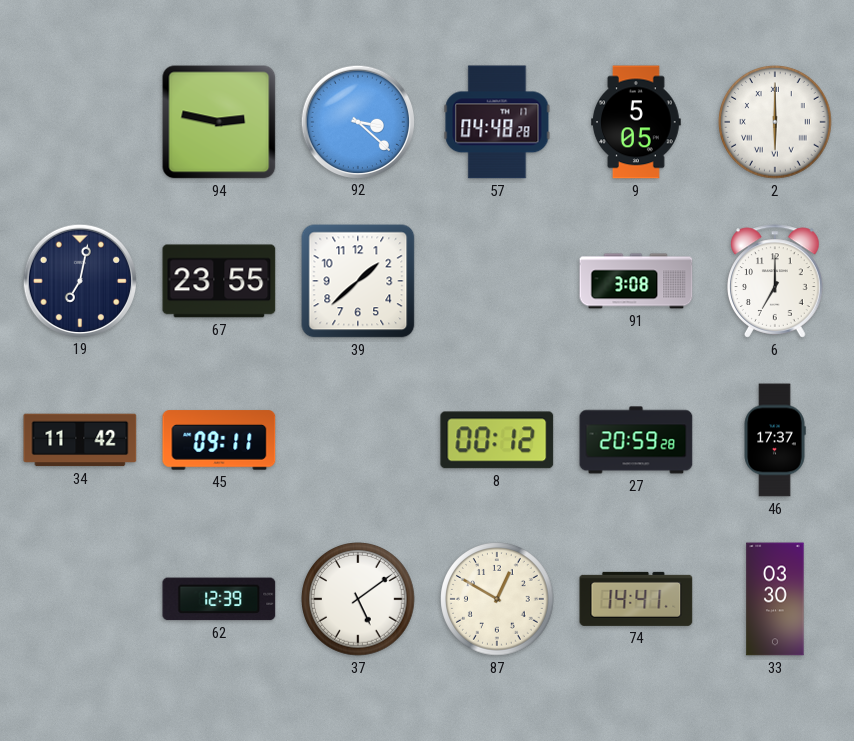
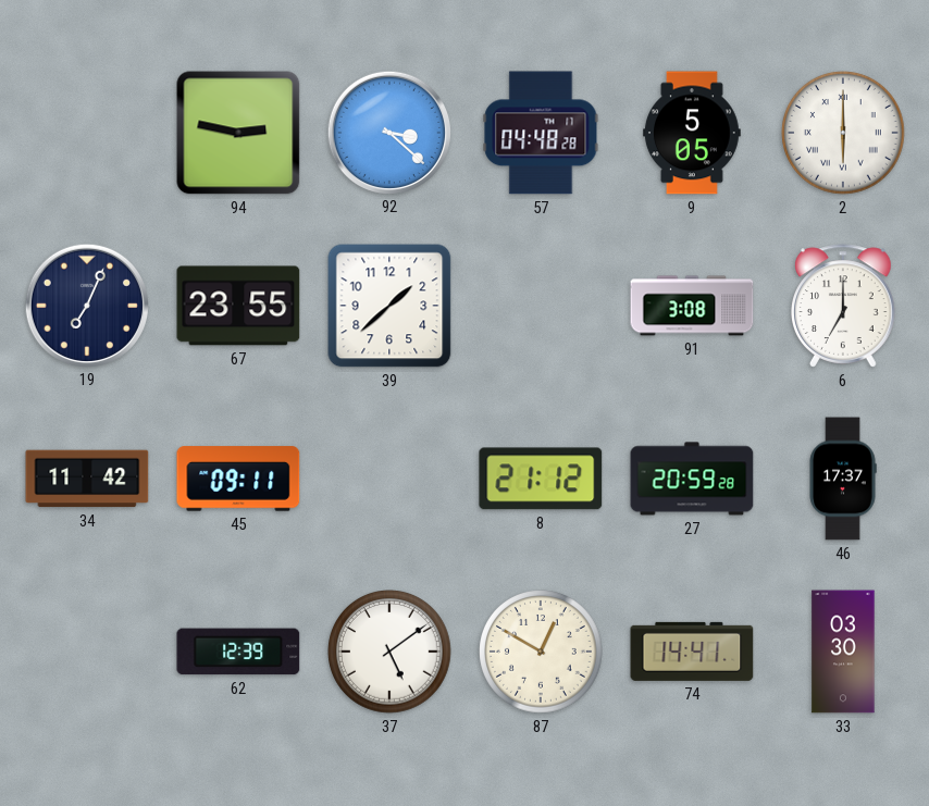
19: 7:02 -> 7:04
8: 00:12 -> 21:12
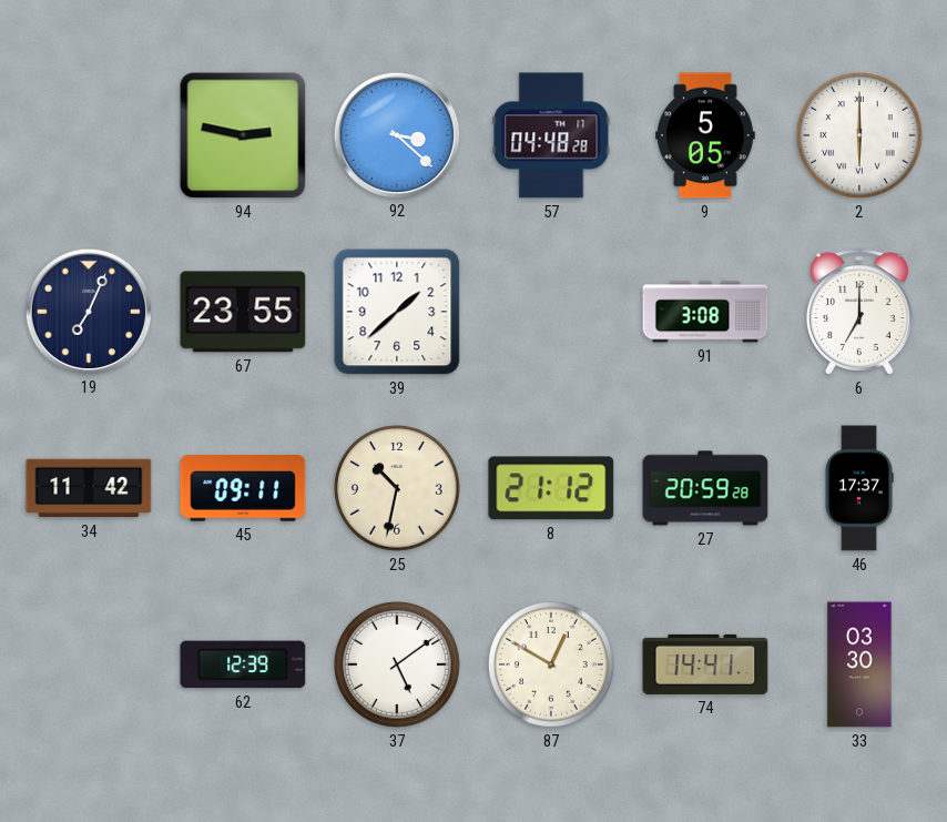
25: none -> 10:32
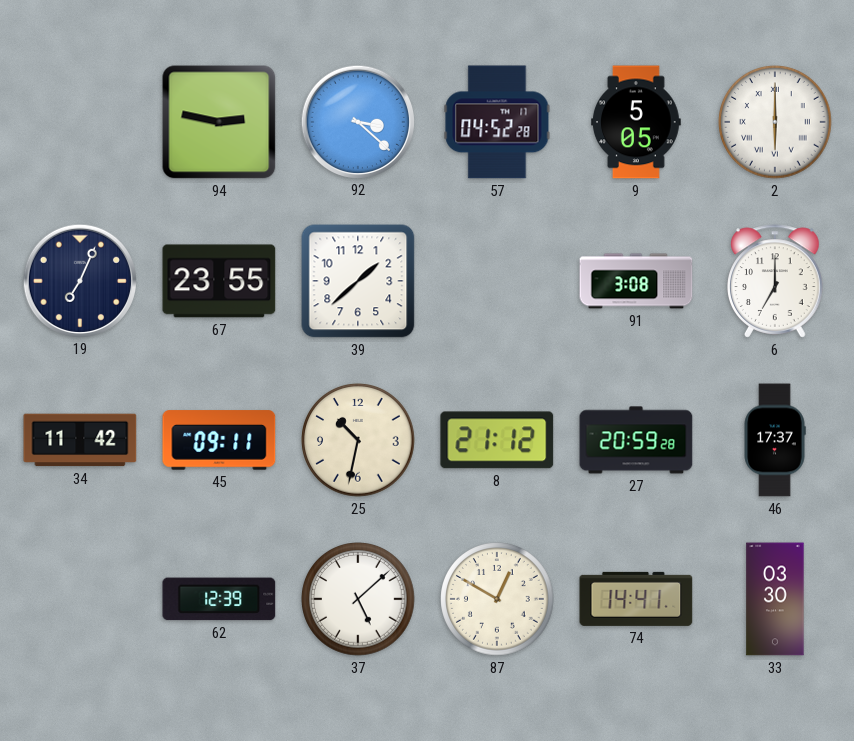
57: 04:48 -> 04:52
37: 5:09 -> 5:08
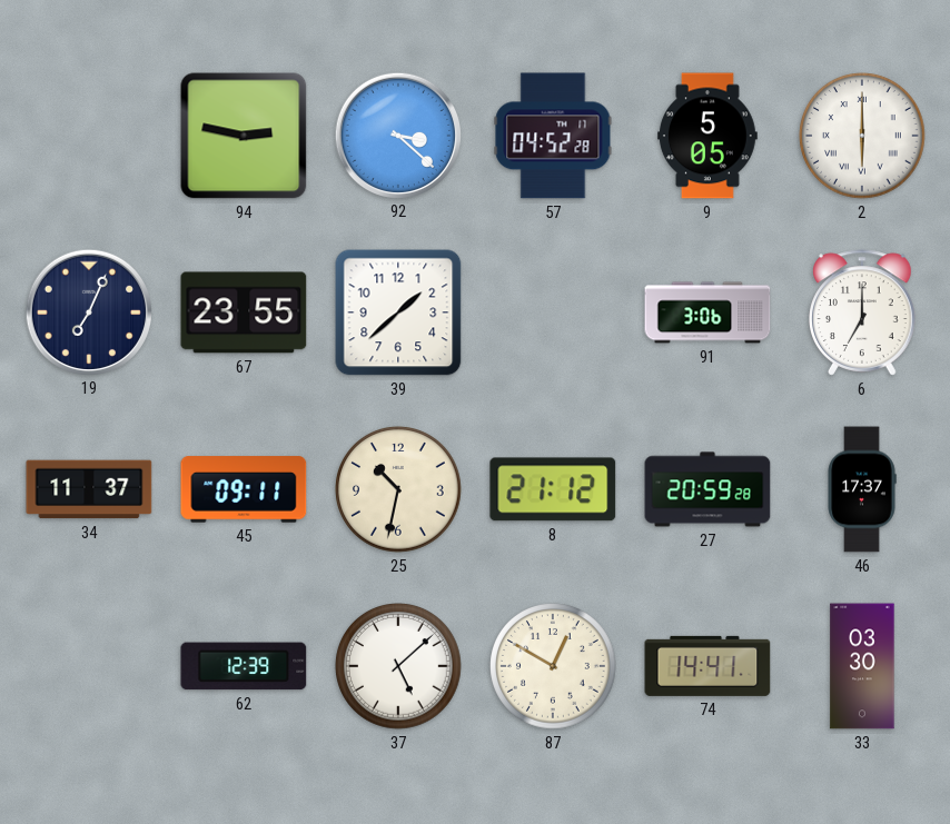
91: 3:08 -> 3:06
34: 11:42 -> 11:37
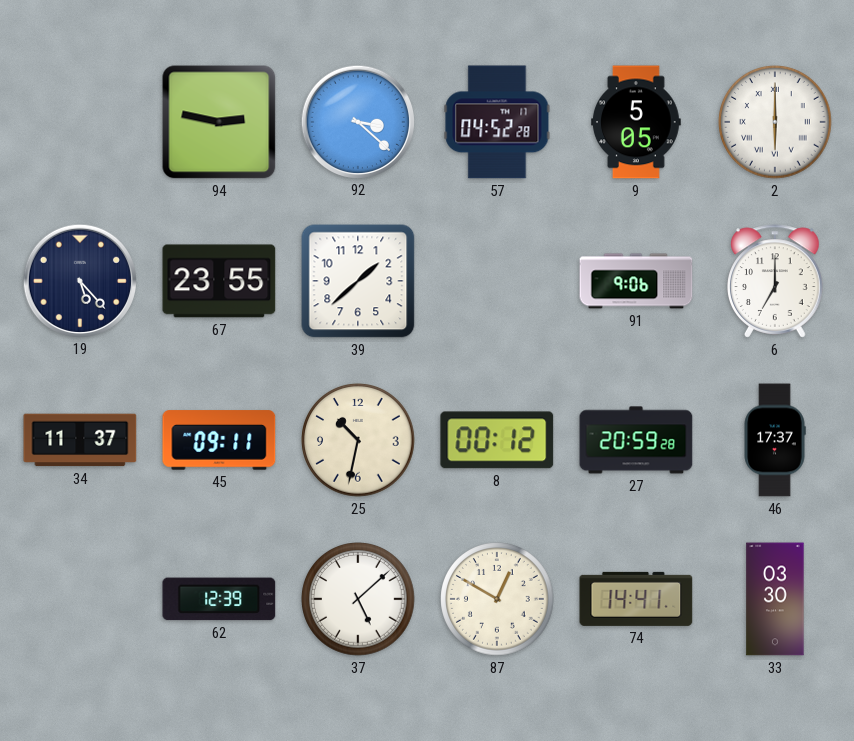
19: 7:04 -> 5:23
91: 3:06 -> 9:06
8: 21:12 -> 00:12
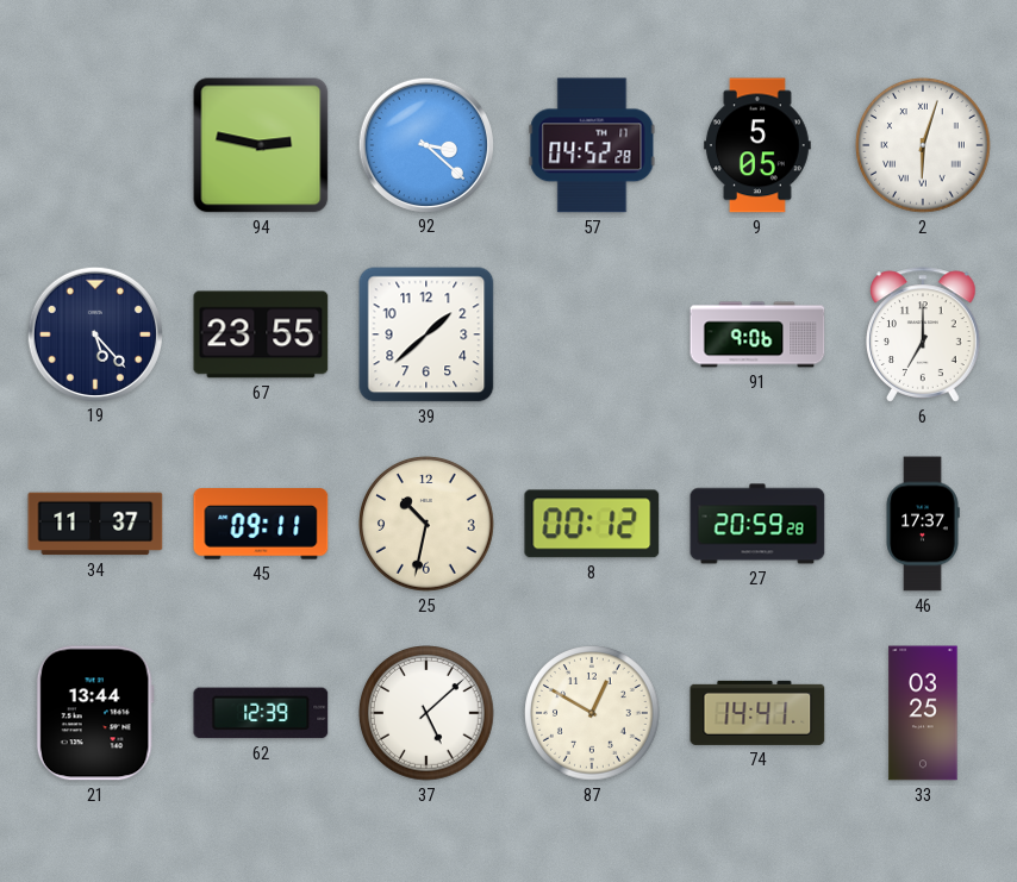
2: 6:00 -> 6:03
21: none -> 13:44
33: 03:30 -> 03:25
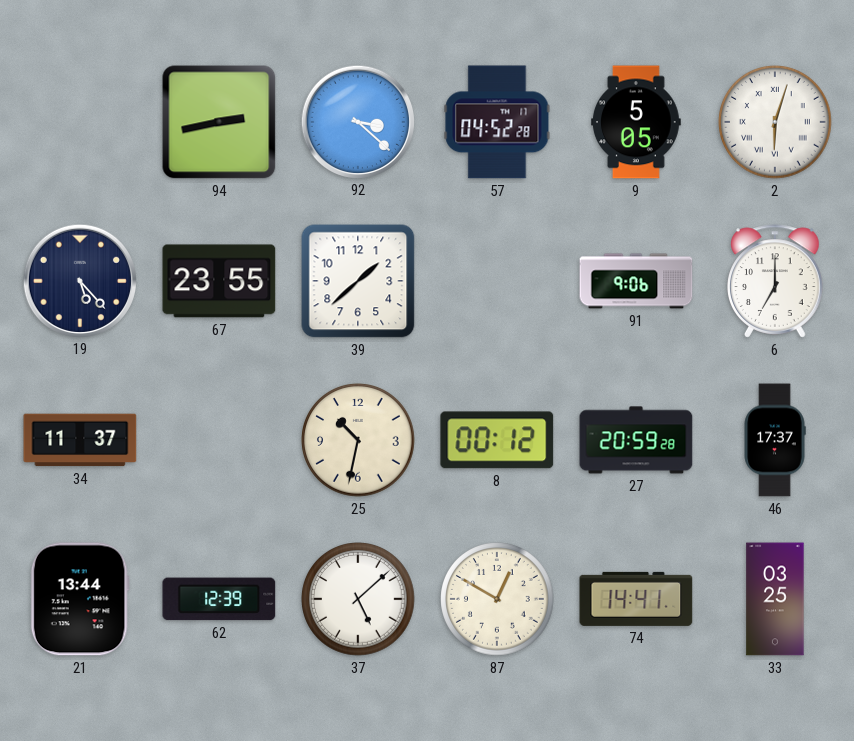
94: 2:47 -> 2:43
45: 09:11 -> none
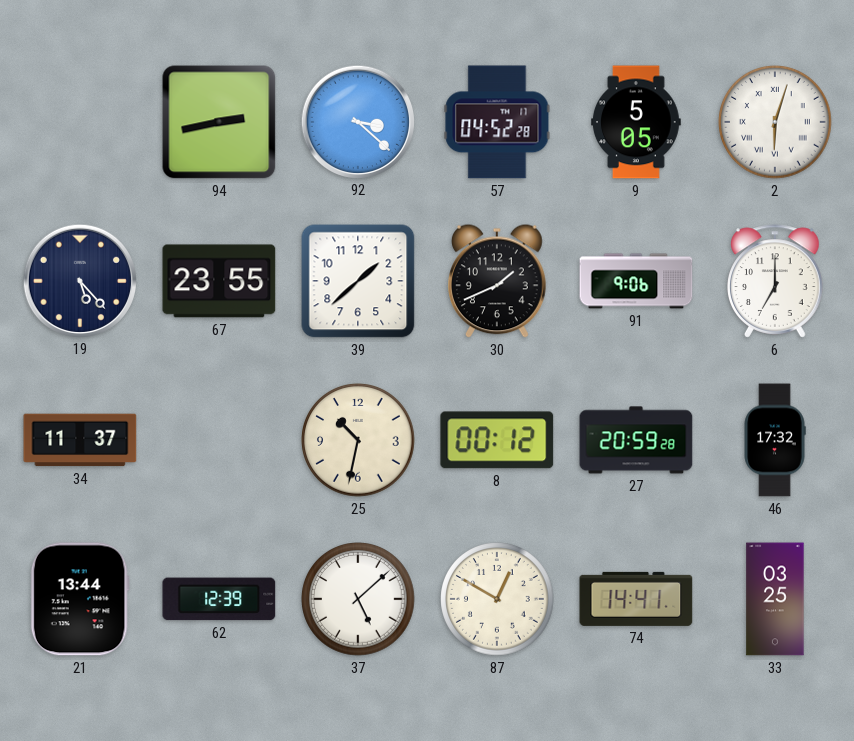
30: none -> 1:41
46: 17:37 -> 17:32
